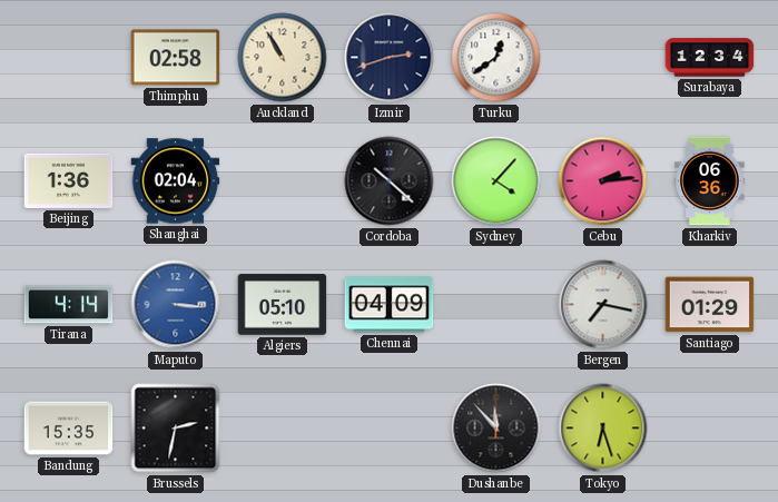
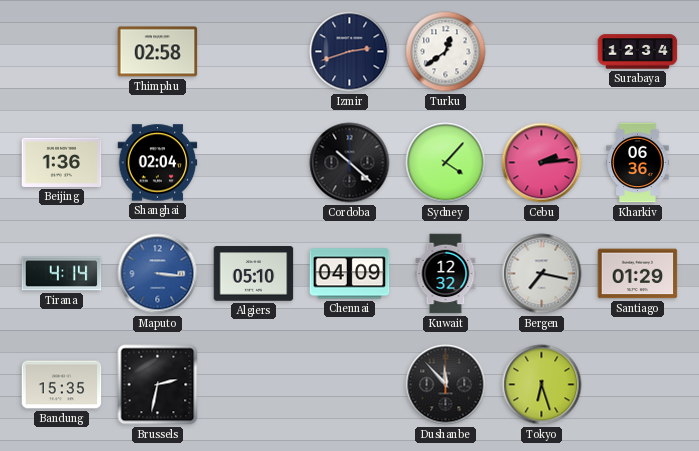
Auckland: 10:55 -> none
Kuwait: none -> 12:32
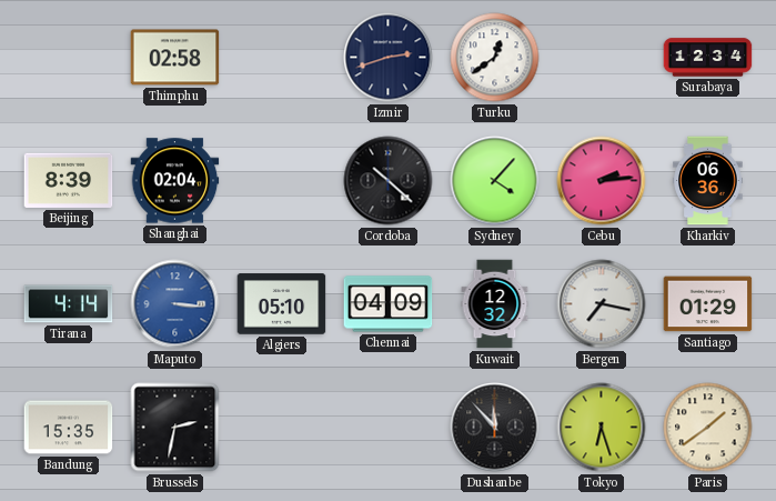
Beijing: 1:36 -> 8:39
Paris: none -> 1:39
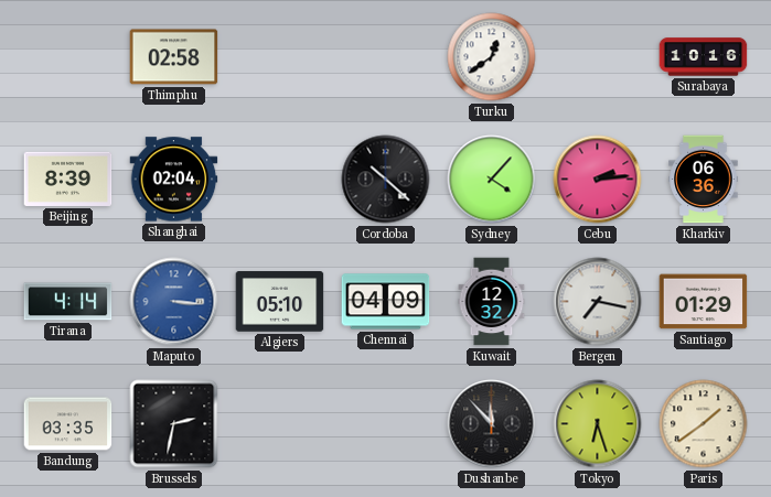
Izmir: 2:42 -> none
Surabaya: 12:34 -> 10:16
Bandung: 15:35 -> 03:35
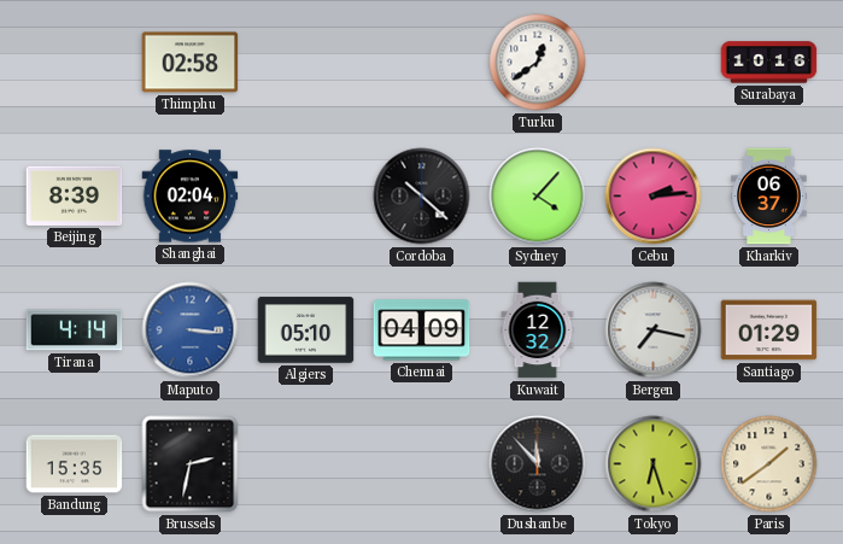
Kharkiv: 06:36 -> 06:37
Bandung: 03:35 -> 15:35
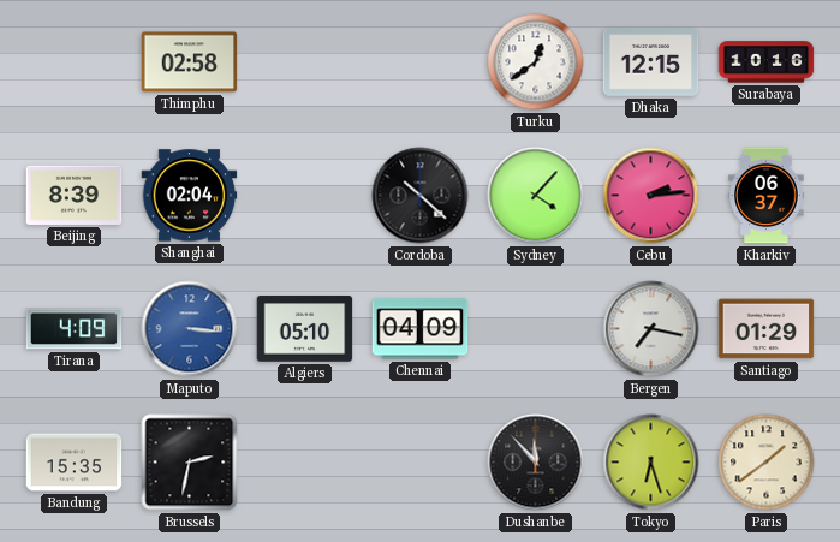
Dhaka: none -> 12:15
Tirana: 4:14 -> 4:09
Kuwait: 12:32 -> none
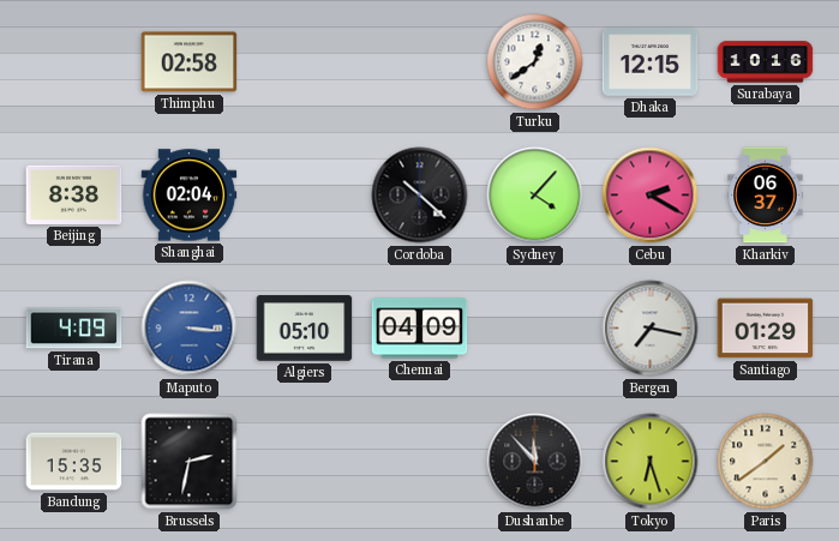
Beijing: 8:39 -> 8:38
Cebu: 2:14 -> 2:20
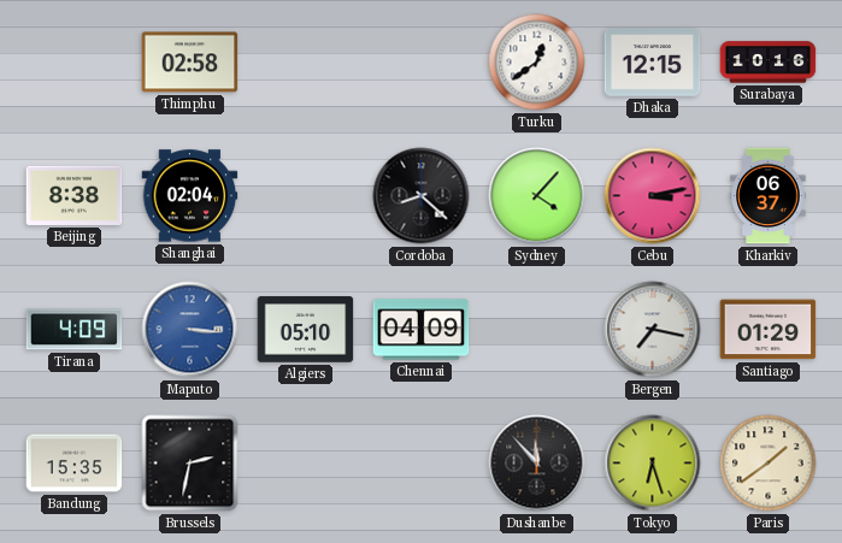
Cordoba: 10:22 -> 8:22
Cebu: 2:20 -> 3:13
